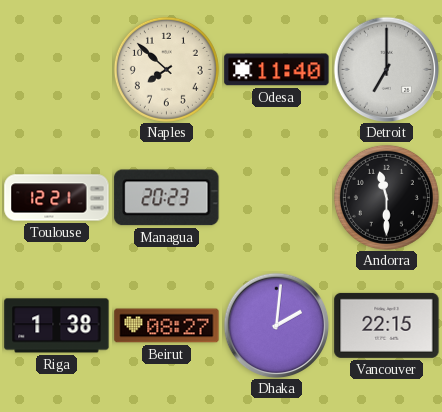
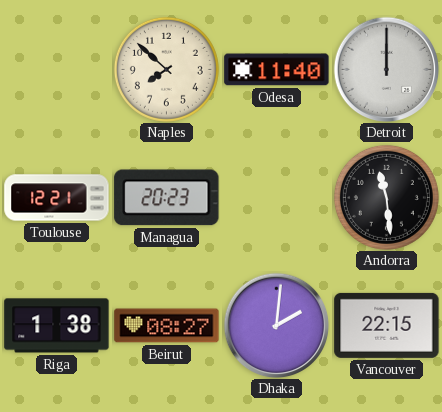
Detroit: 7:00 -> 12:00
Andorra: 11:30 -> 11:29
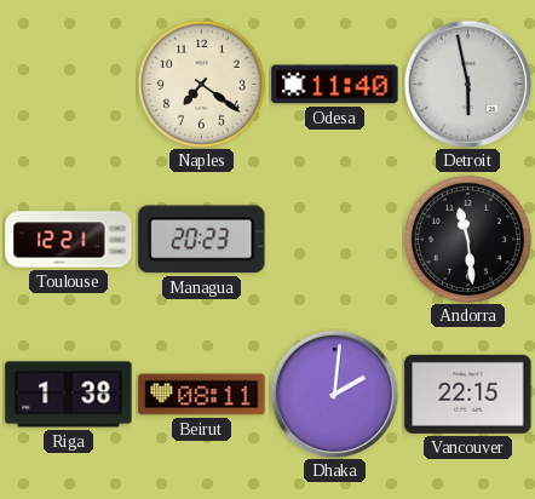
Naples: 7:52 -> 7:21
Detroit: 12:00 -> 5:58
Beirut: 08:27 -> 08:11
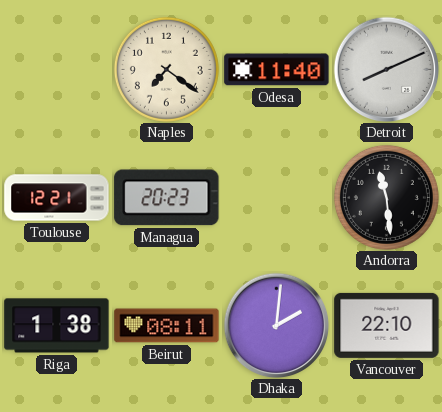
Detroit: 5:58 -> 8:11
Vancouver: 22:15 -> 22:10
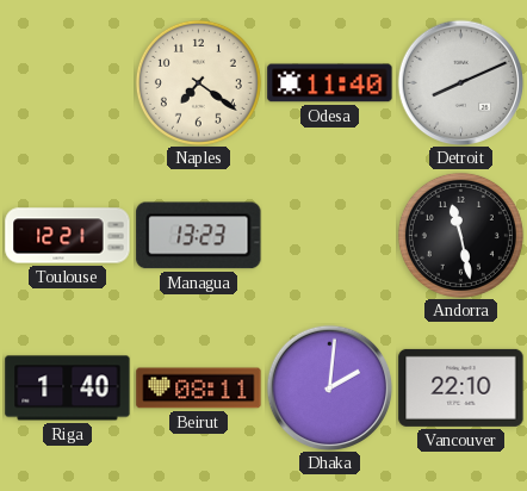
Managua: 20:23 -> 13:23
Andorra: 11:29 -> 11:28
Riga: 1:38 -> 1:40
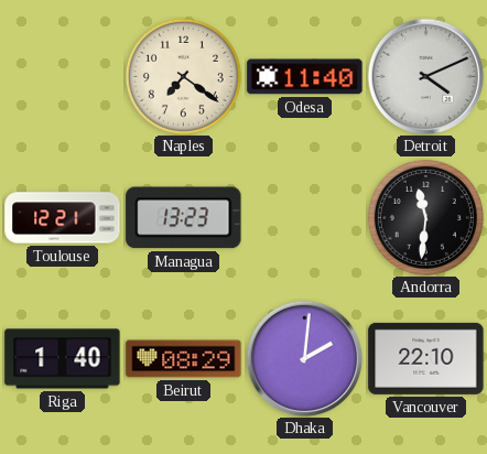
Detroit: 8:11 -> 4:11
Andorra: 11:28 -> 11:31
Beirut: 08:11 -> 08:29
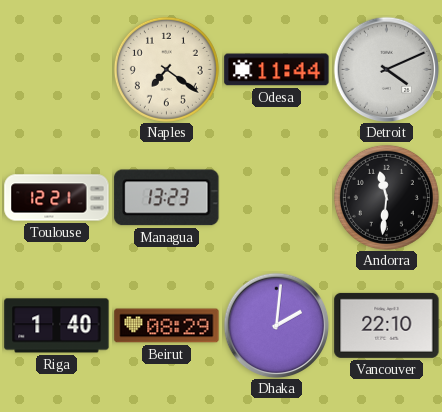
Odesa: 11:40 -> 11:44
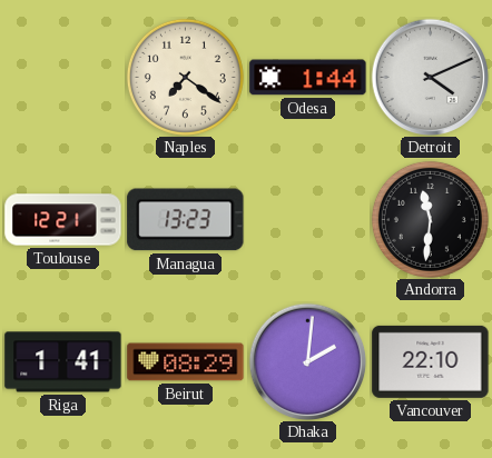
Odesa: 11:44 -> 1:44
Riga: 1:40 -> 1:41
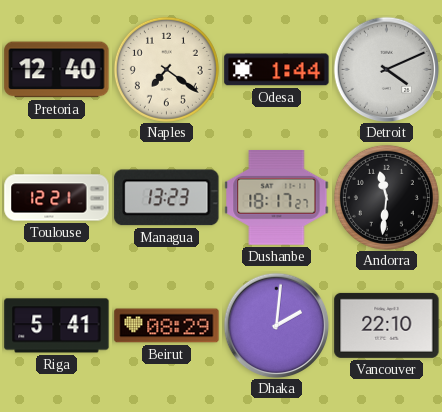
Pretoria: none -> 12:40
Dushanbe: none -> 18:17
Riga: 1:41 -> 5:41
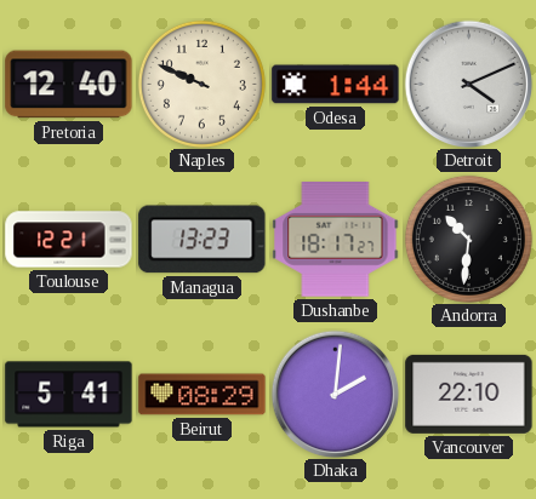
Naples: 7:21 -> 9:49
Andorra: 11:31 -> 10:31
